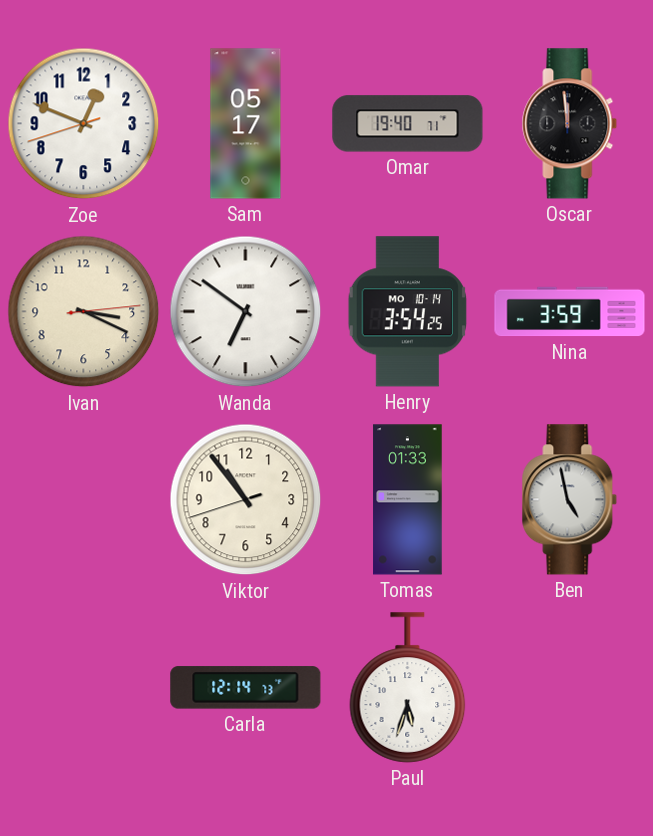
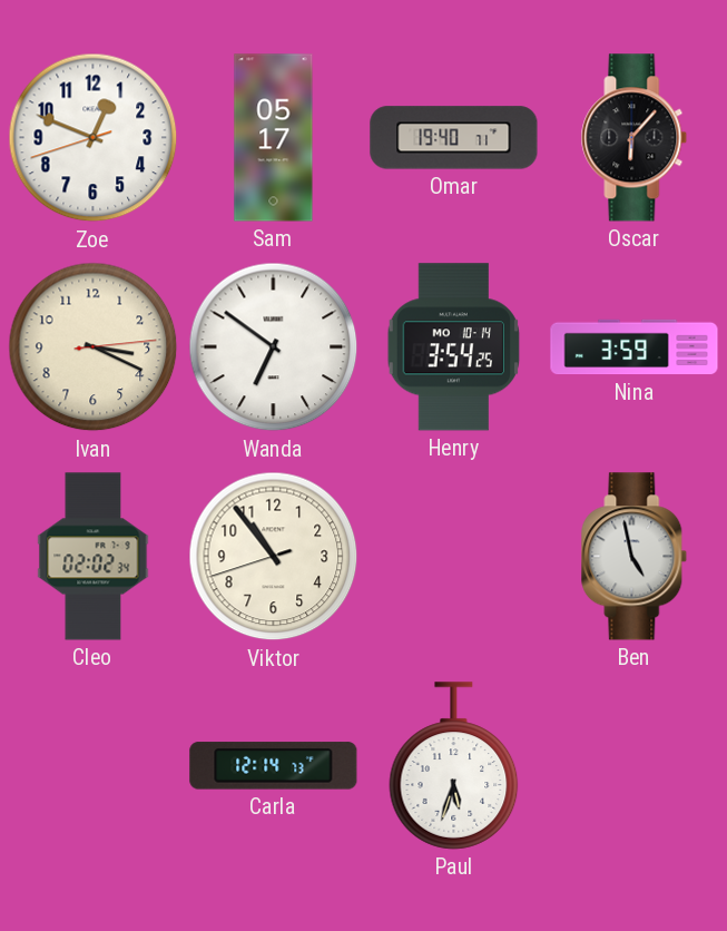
Oscar: 11:59 -> 6:07
Cleo: none -> 02:02
Tomas: 01:33 -> none
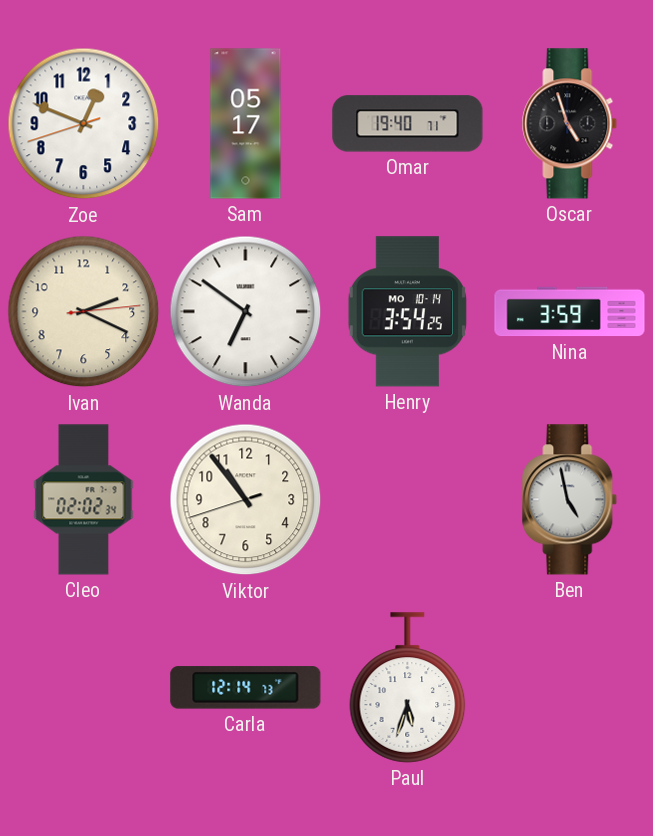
Oscar: 6:07 -> 4:57
Ivan: 3:19 -> 2:19
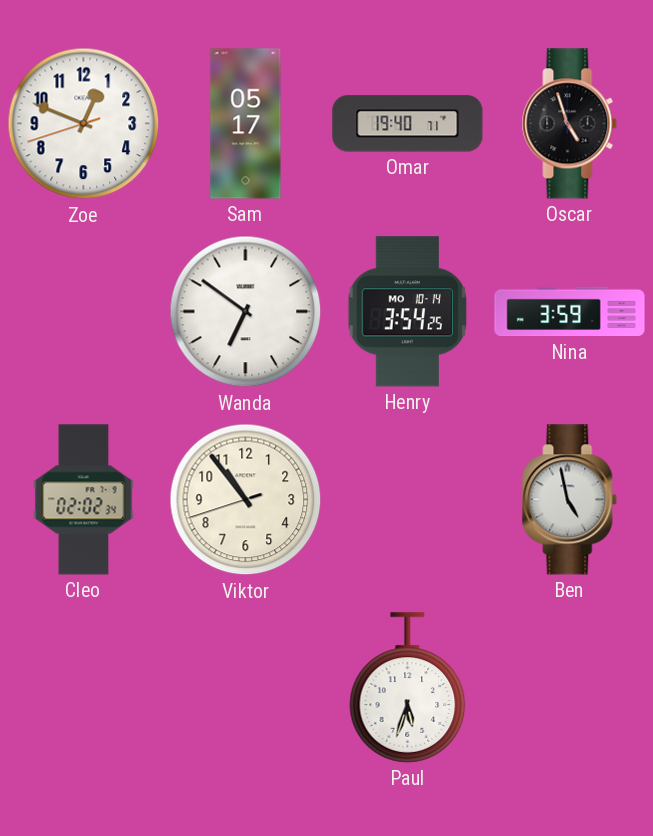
Ivan: 2:19 -> none
Carla: 12:14 -> none
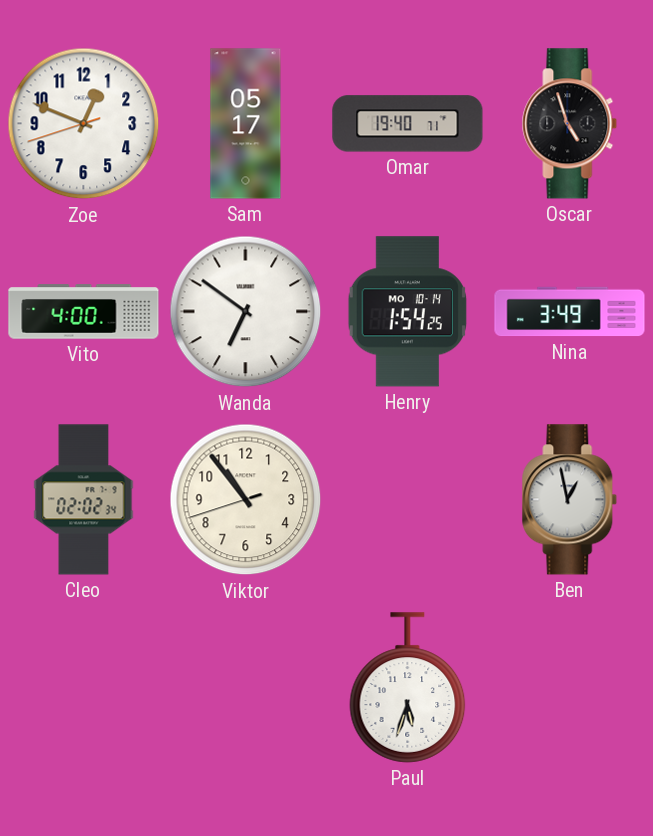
Vito: none -> 4:00
Henry: 3:54 -> 1:54
Nina: 3:59 -> 3:49
Ben: 4:58 -> 12:58
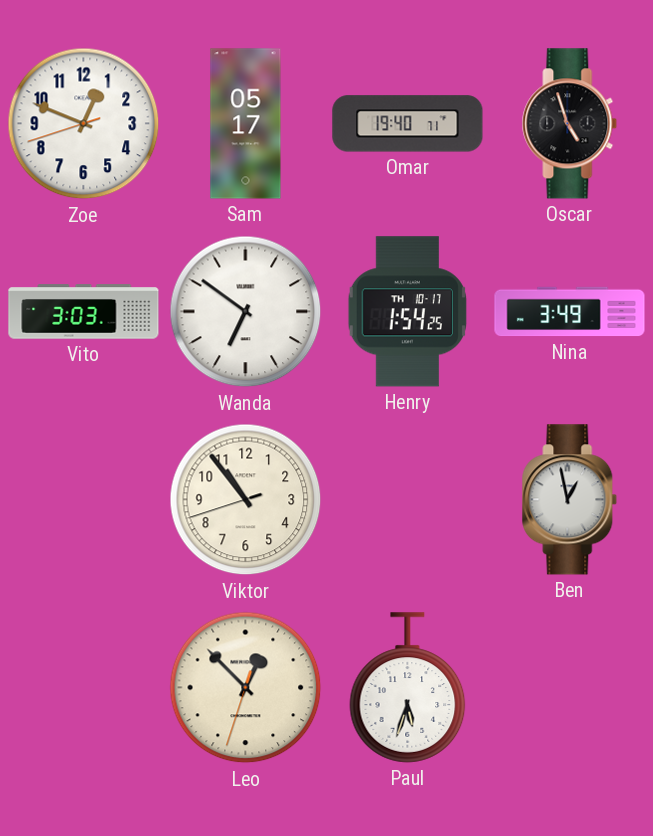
Vito: 4:00 -> 3:03
Henry date: MO 10-14 -> TH 10-17
Cleo: 02:02 -> none
Leo: none -> 12:52
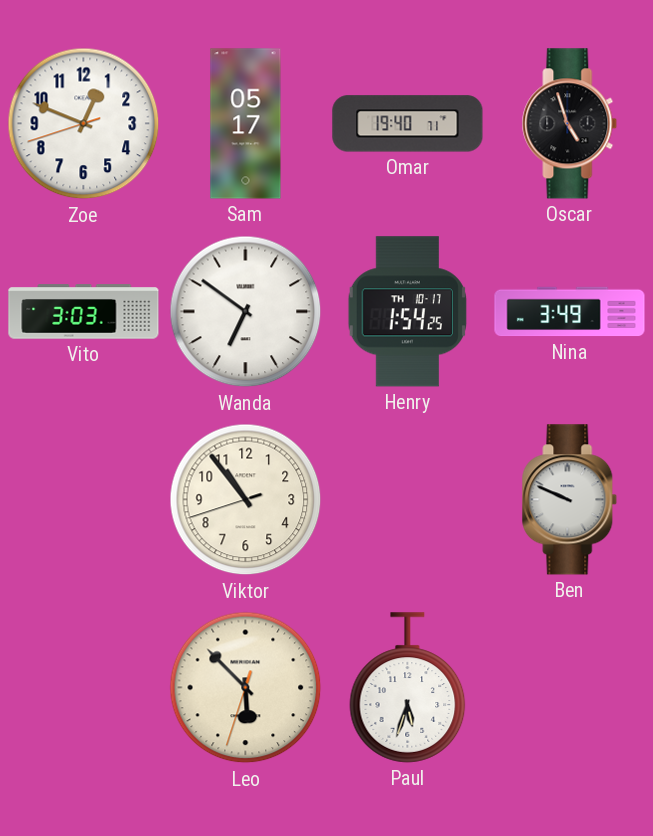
Ben: 12:58 -> 9:49
Leo: 12:52 -> 5:52
